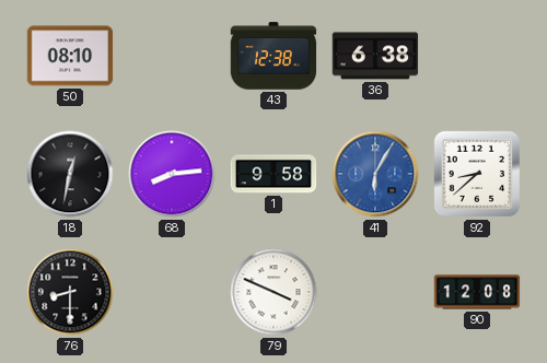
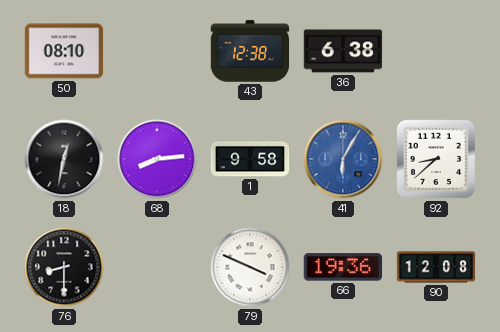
66: none -> 19:36
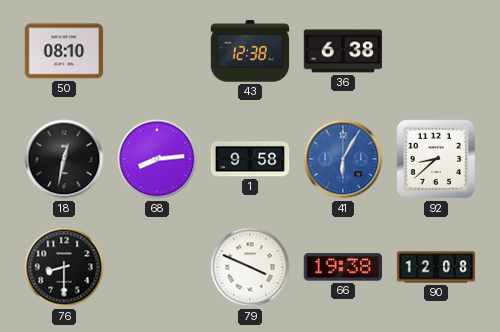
66: 19:36 -> 19:38
